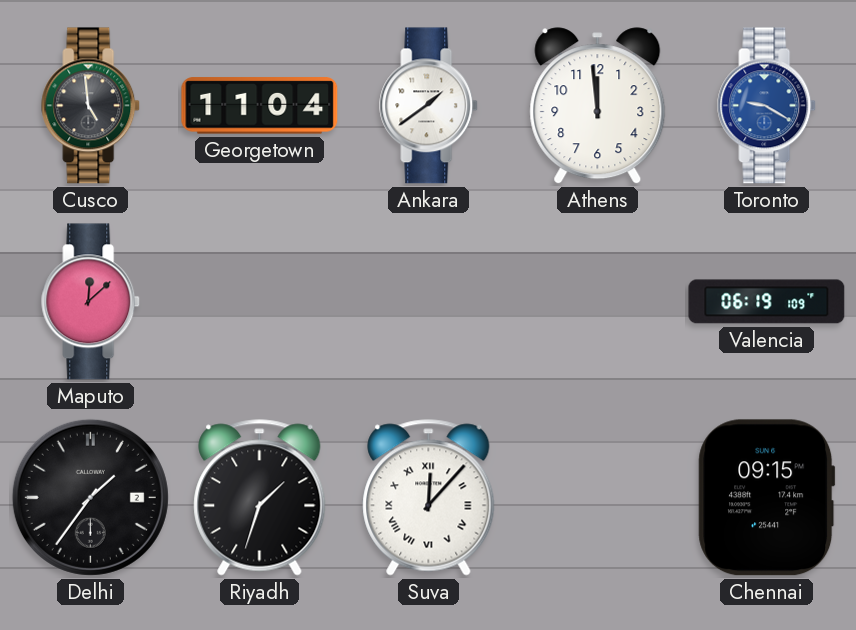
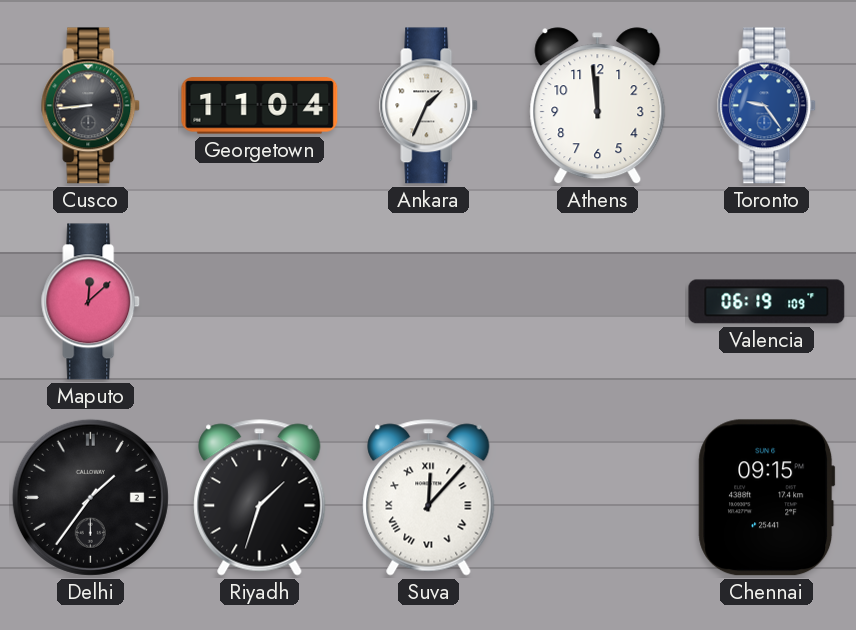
Cusco: 4:59 -> 8:44
Ankara: 1:39 -> 1:34
Toronto: 9:20 -> 9:24
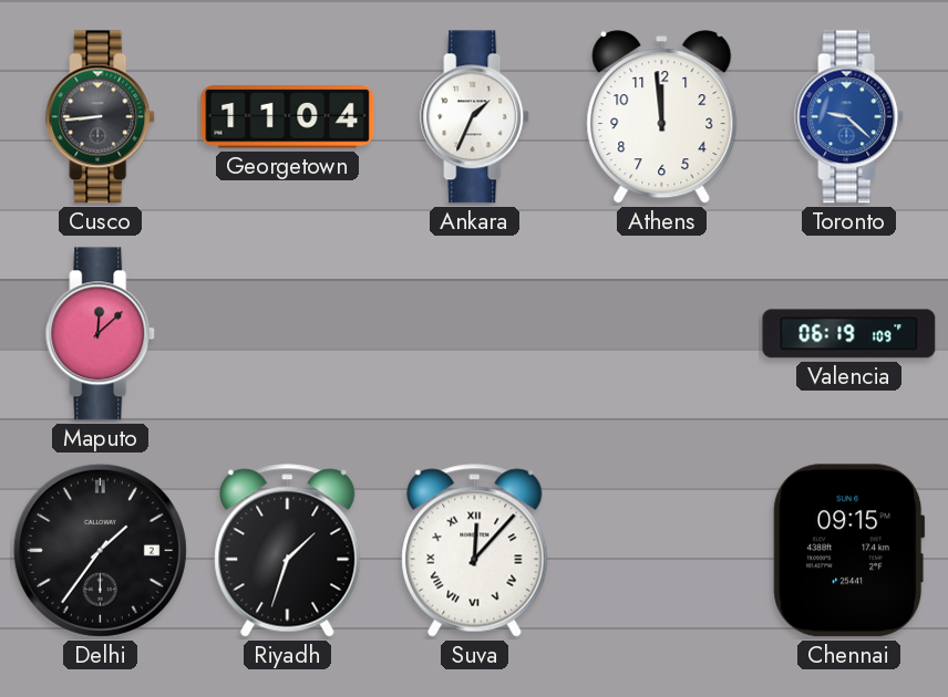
Toronto: 9:24 -> 9:22
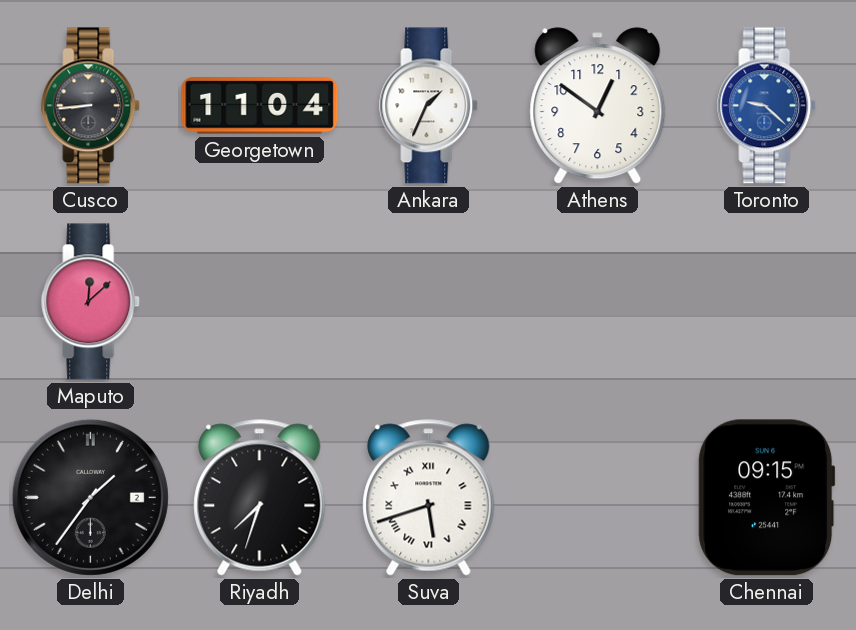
Athens: 11:59 -> 12:51
Valencia: 06:19 -> none
Riyadh: 1:33 -> 7:33
Suva: 12:07 -> 5:42
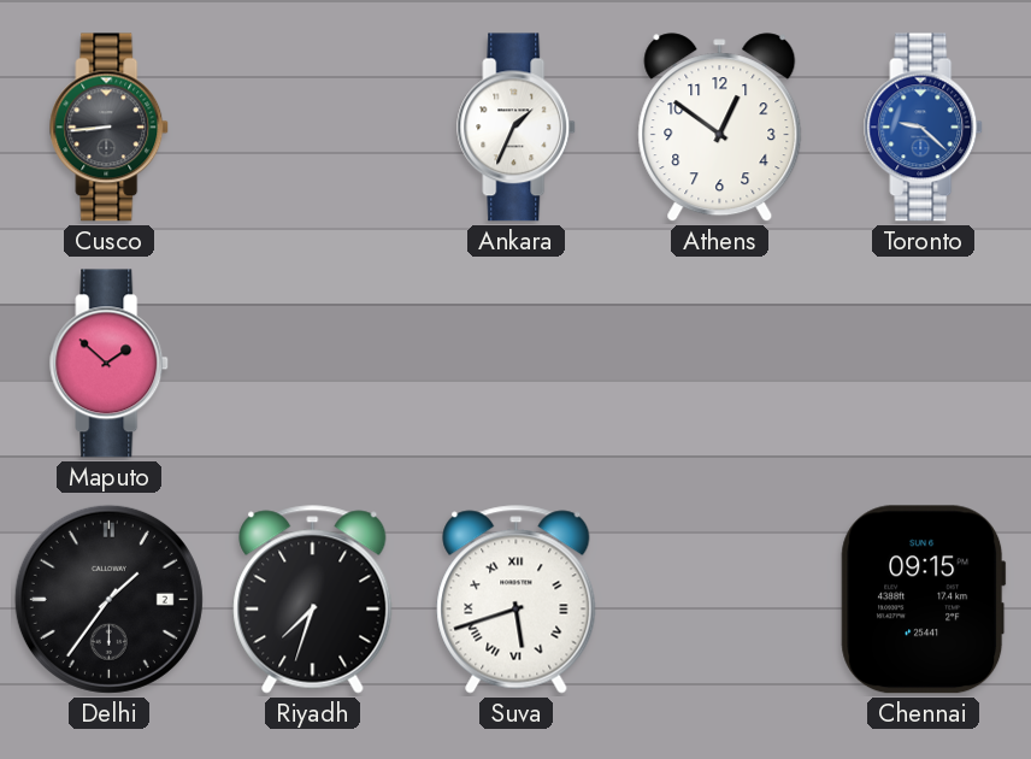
Georgetown: 11:04 -> none
Maputo: 12:08 -> 1:52
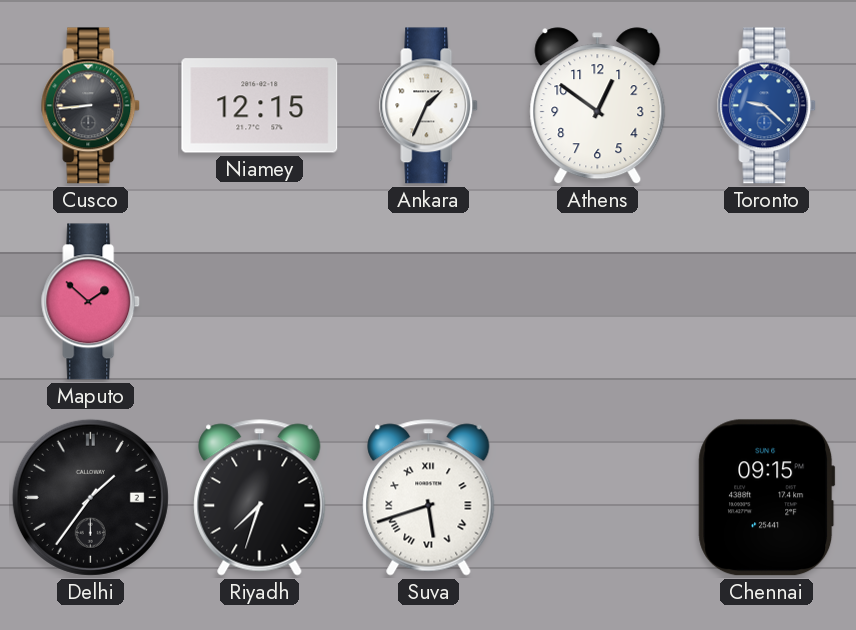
Niamey: none -> 12:15
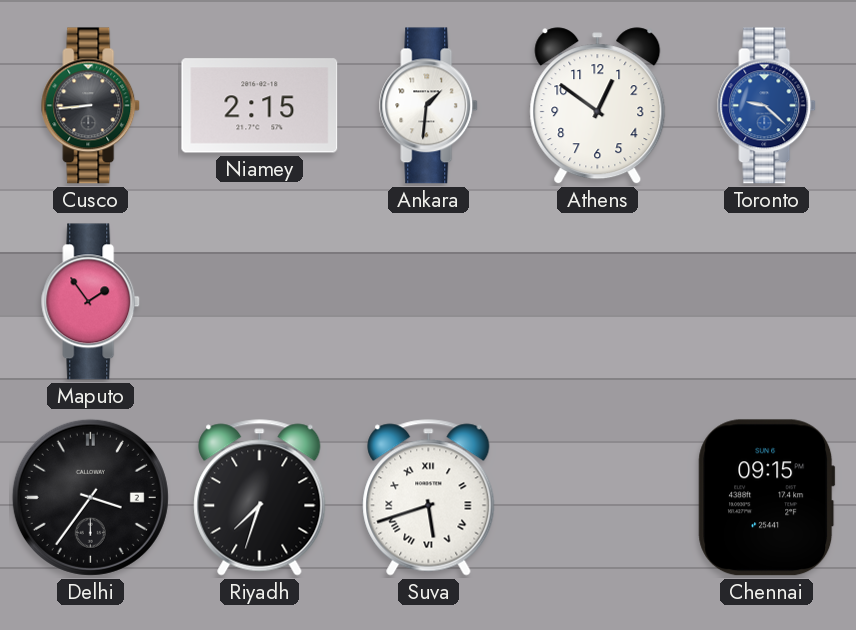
Niamey: 12:15 -> 2:15
Ankara: 1:34 -> 1:31
Maputo: 1:52 -> 1:54
Delhi: 1:36 -> 3:36
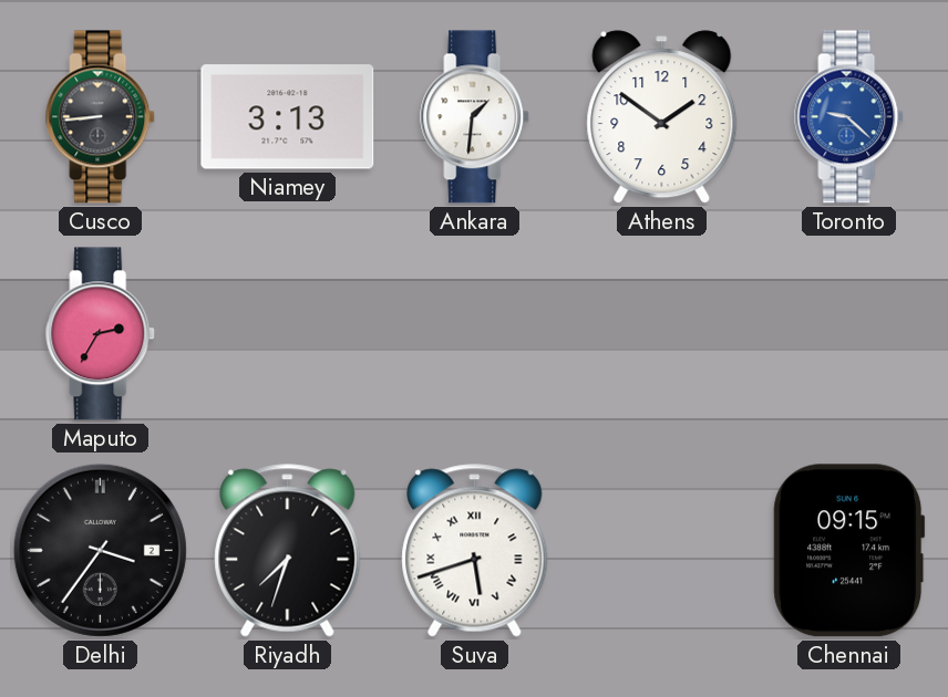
Niamey: 2:15 -> 3:13
Athens: 12:51 -> 1:51
Maputo: 1:54 -> 2:35
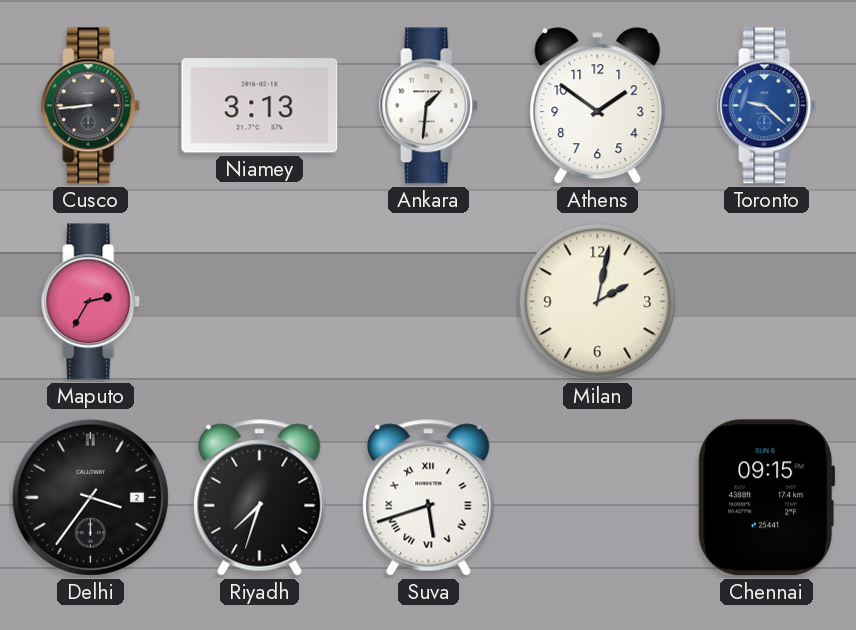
Milan: none -> 2:02
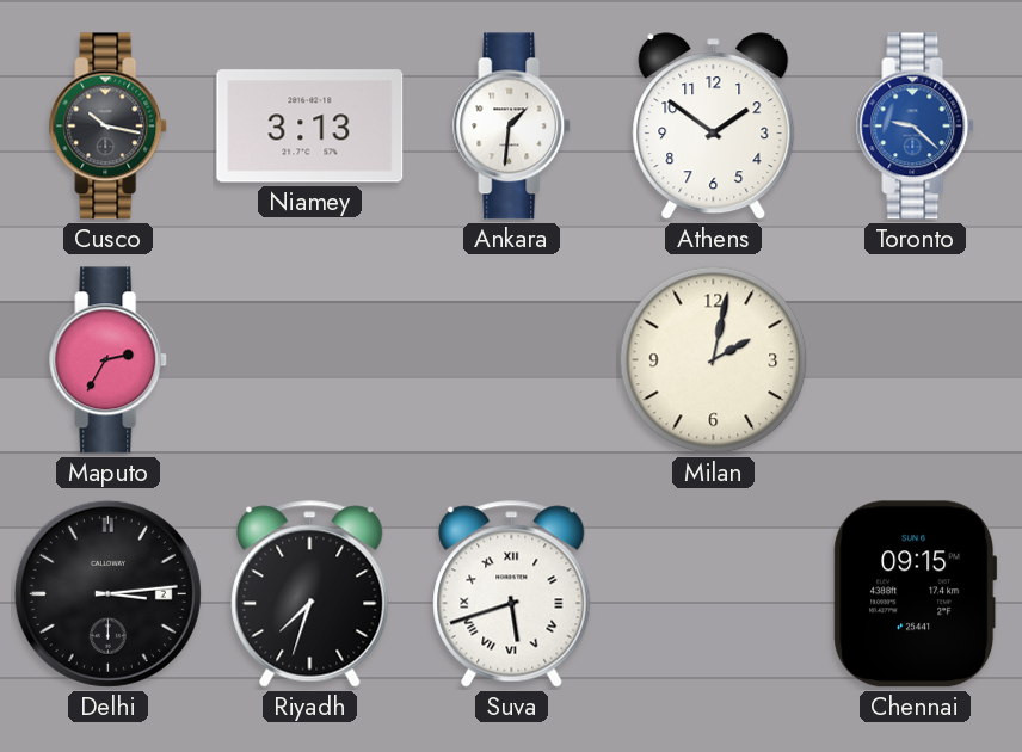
Cusco: 8:44 -> 10:17
Delhi: 3:36 -> 3:14
